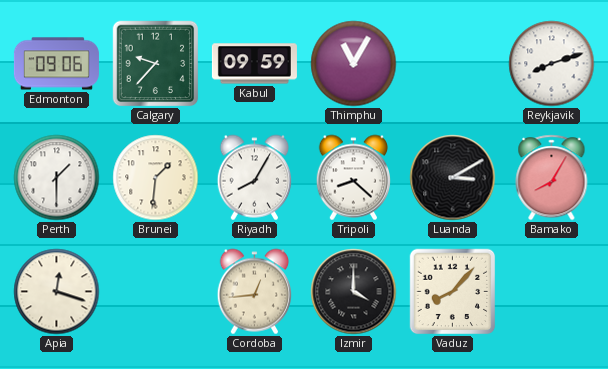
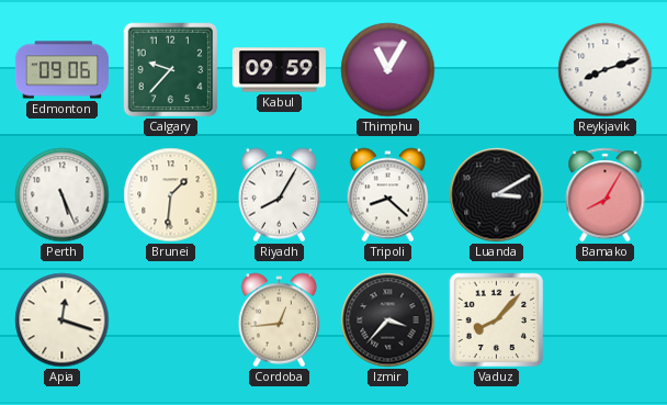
Perth: 1:30 -> 5:26
Izmir: 4:00 -> 3:37
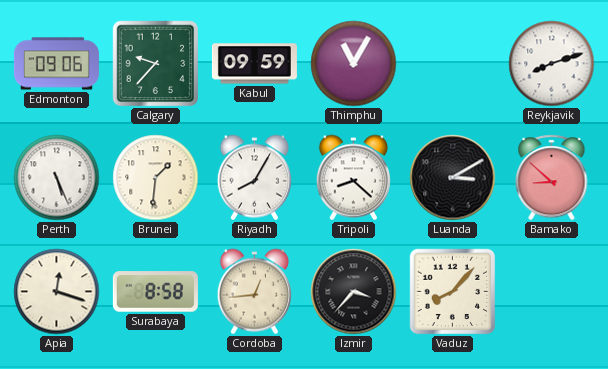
Bamako: 8:05 -> 8:52
Surabaya: none -> 8:58
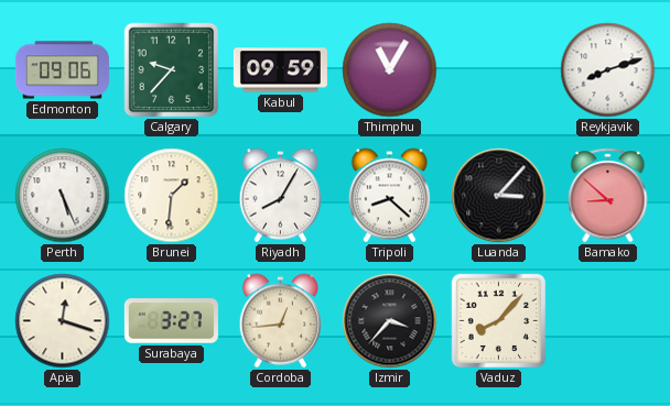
Luanda: 3:10 -> 3:07
Surabaya: 8:58 -> 3:27
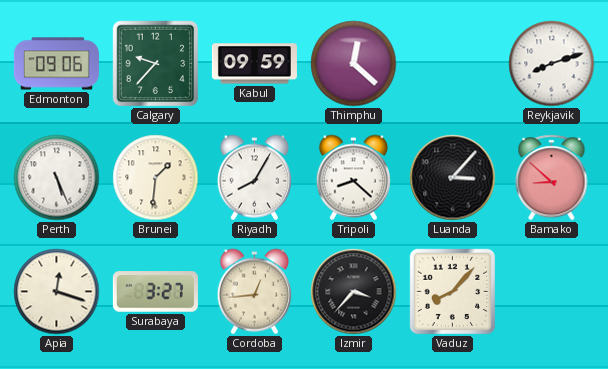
Thimphu: 11:05 -> 12:22
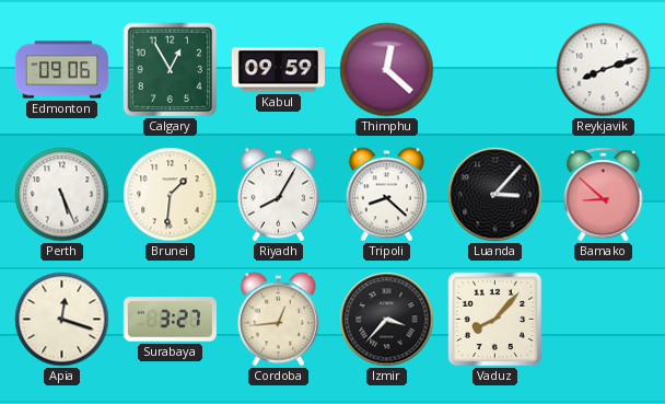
Calgary: 9:37 -> 12:55
